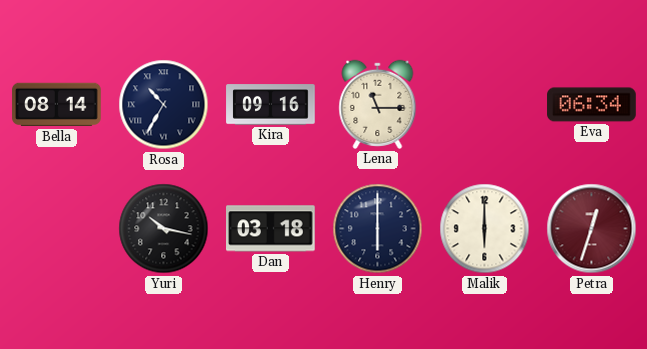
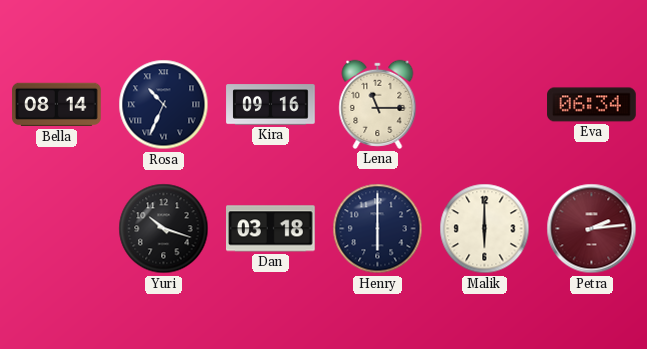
Rosa: 10:35 -> 10:34
Yuri: 10:17 -> 10:18
Petra: 12:33 -> 2:14
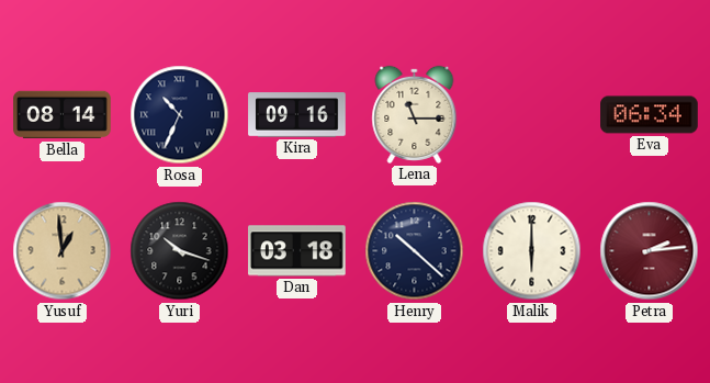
Yusuf: none -> 12:59
Henry: 6:00 -> 10:22
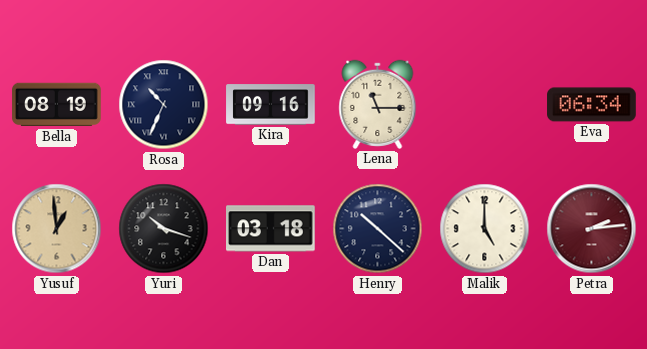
Bella: 08:14 -> 08:19
Malik: 6:00 -> 5:00
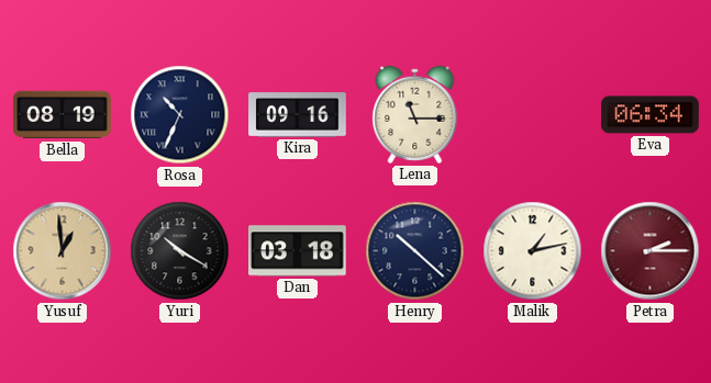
Yuri: 10:18 -> 10:20
Malik: 5:00 -> 1:13
Petra: 2:14 -> 2:15
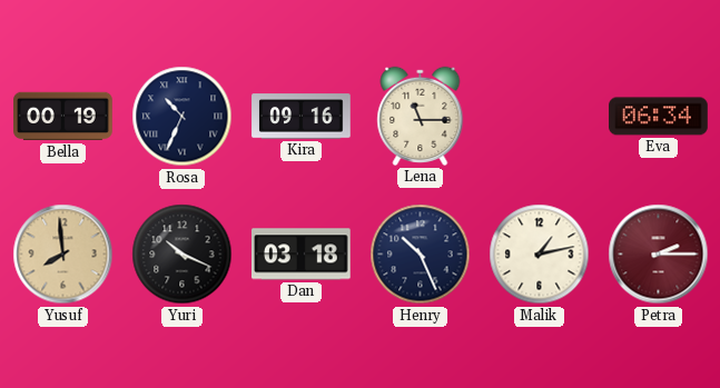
Bella: 08:19 -> 00:19
Yusuf: 12:59 -> 7:59
Yuri: 10:20 -> 10:19
Henry: 10:22 -> 10:26
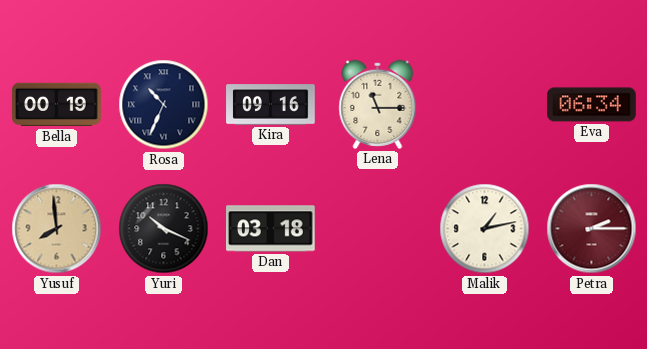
Henry: 10:26 -> none
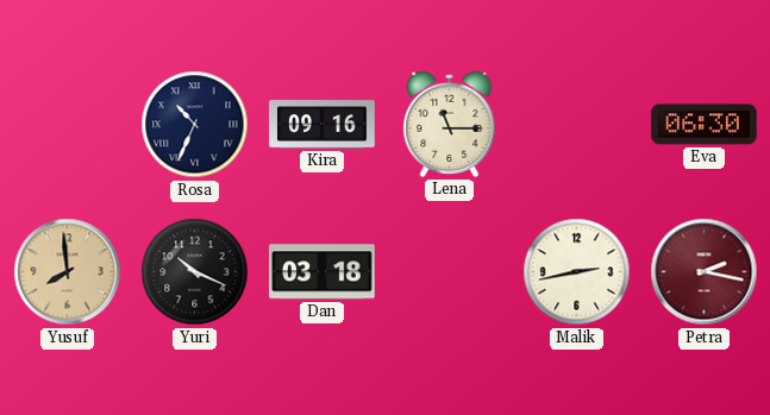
Bella: 00:19 -> none
Eva: 06:34 -> 06:30
Malik: 1:13 -> 2:43
Petra: 2:15 -> 2:17
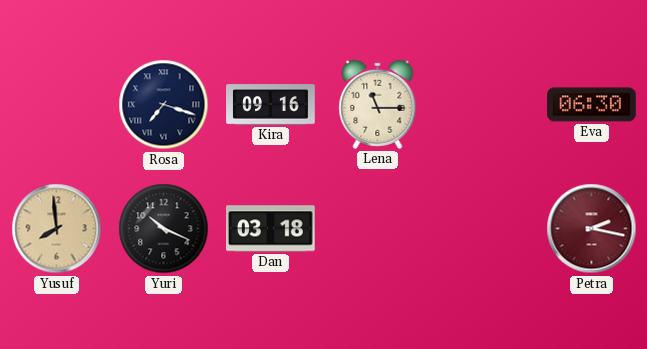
Rosa: 10:34 -> 7:18
Malik: 2:43 -> none
